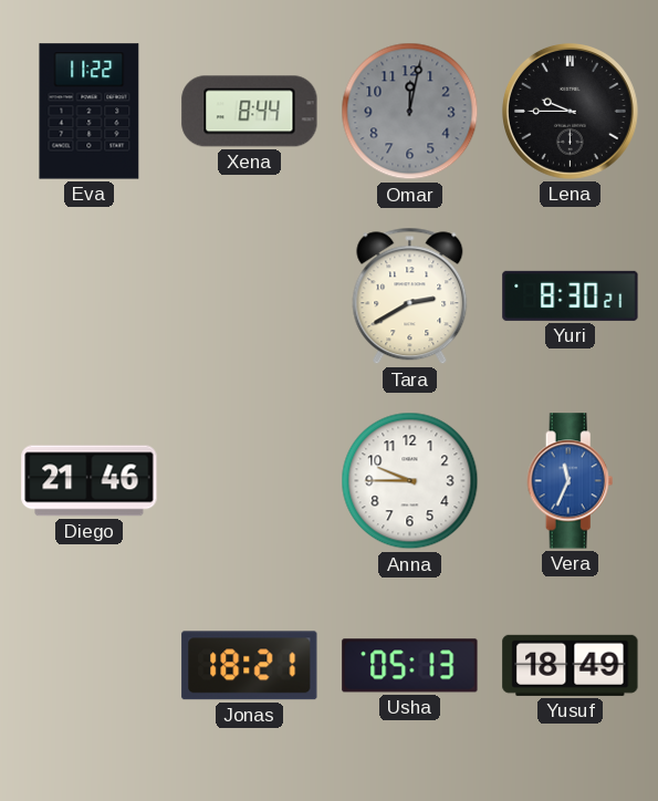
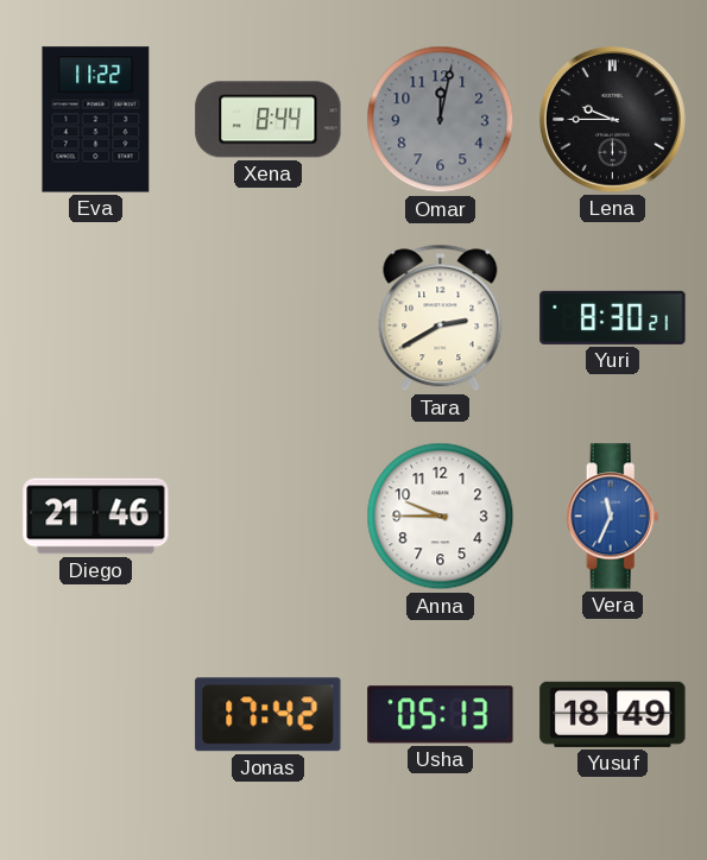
Jonas: 18:21 -> 17:42
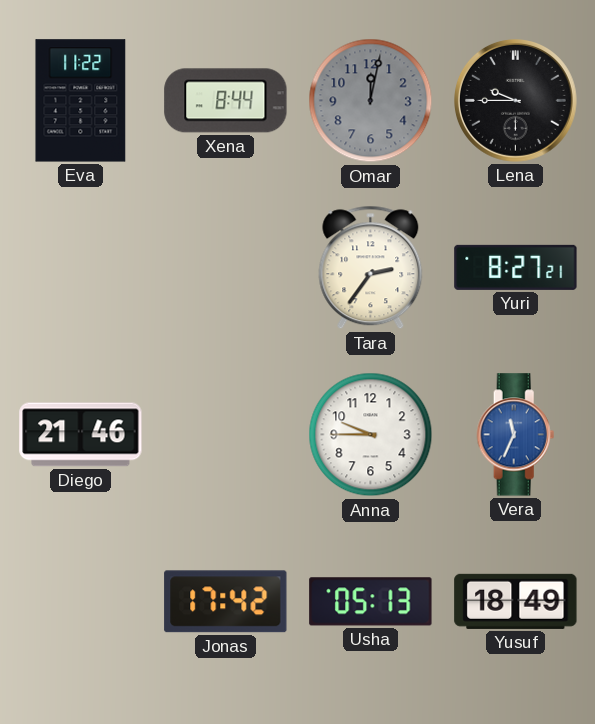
Tara: 2:40 -> 2:36
Yuri: 8:30 -> 8:27
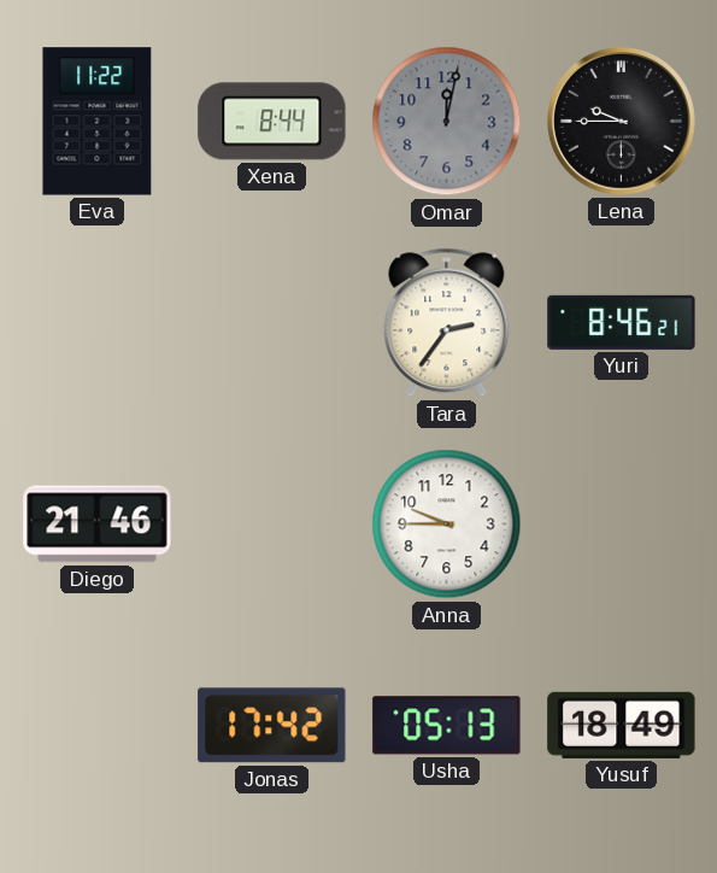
Yuri: 8:27 -> 8:46
Vera: 11:34 -> none
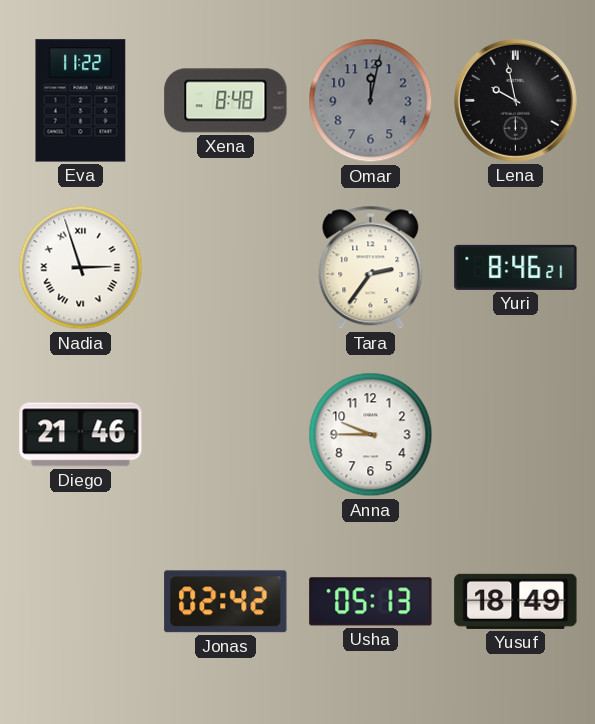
Xena: 8:44 -> 8:48
Lena: 9:45 -> 9:58
Nadia: none -> 2:57
Jonas: 17:42 -> 02:42
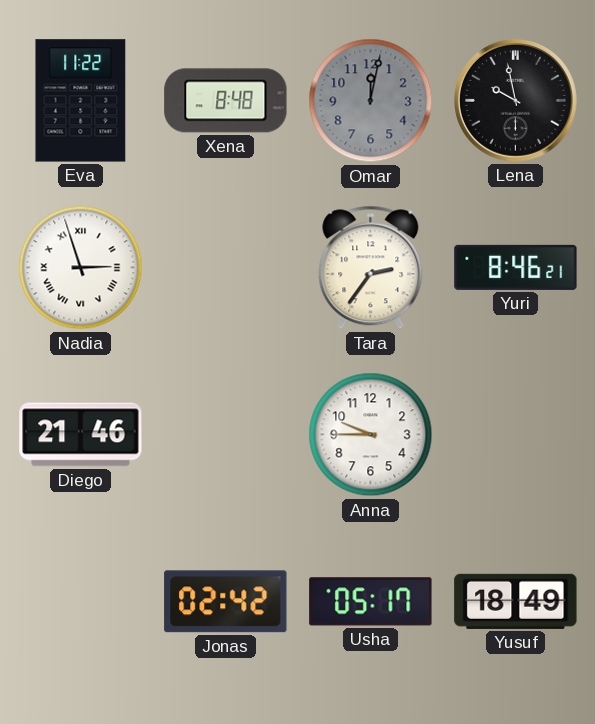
Usha: 05:13 -> 05:17
